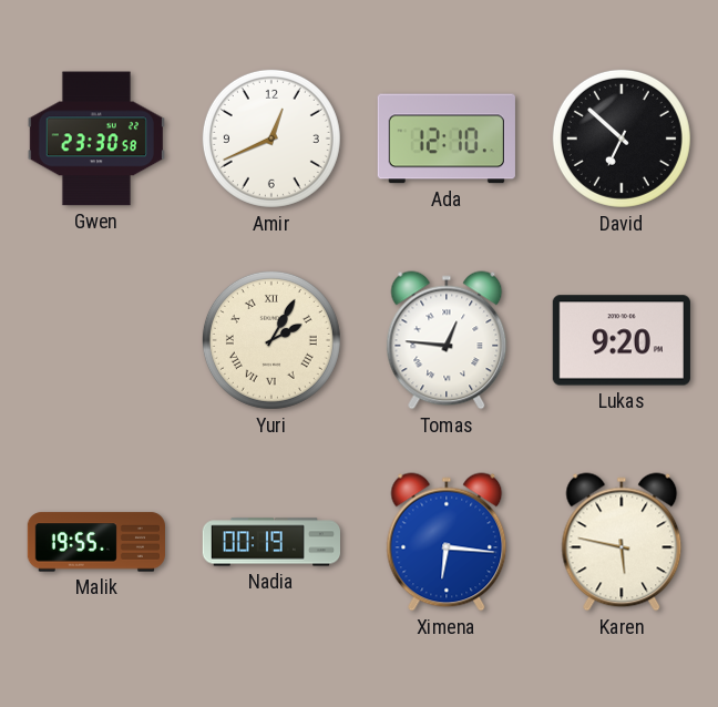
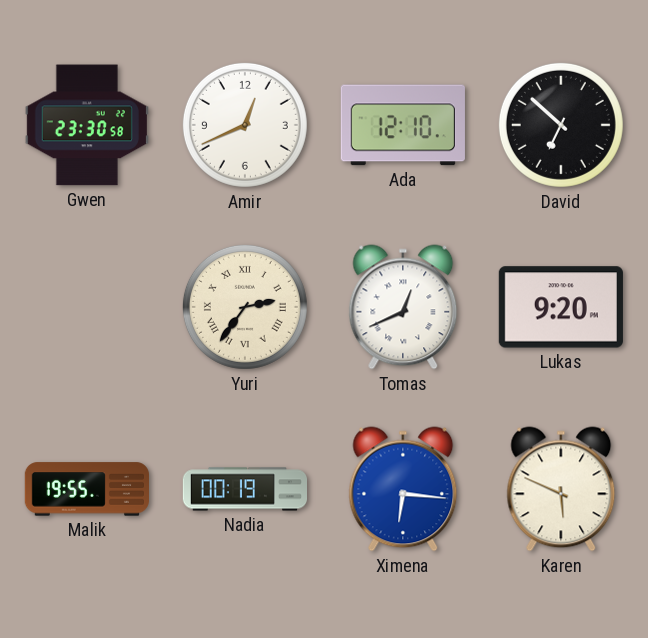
Yuri: 2:05 -> 2:36
Tomas: 12:46 -> 12:41
Karen: 5:47 -> 5:49
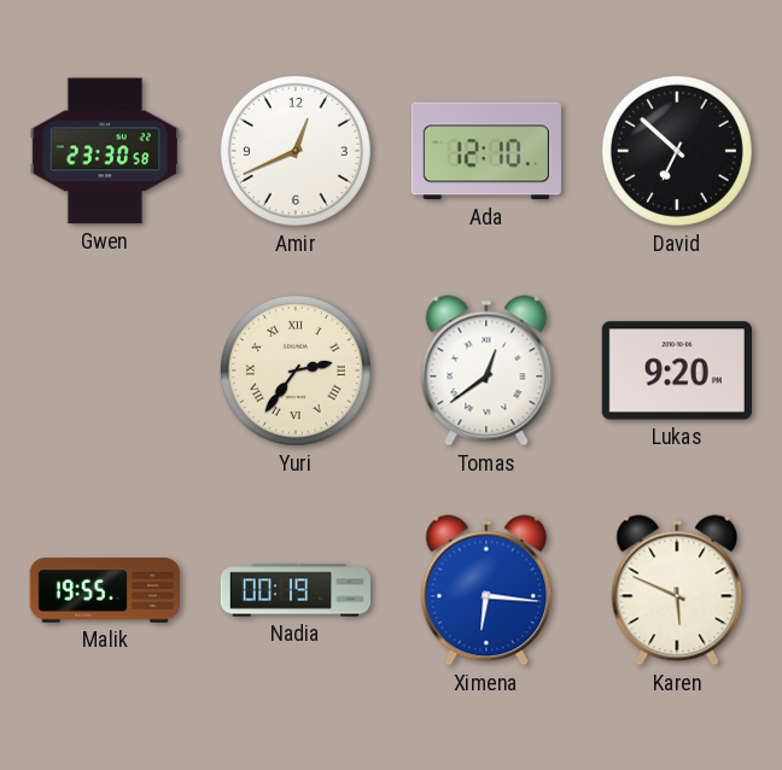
Tomas: 12:41 -> 12:39
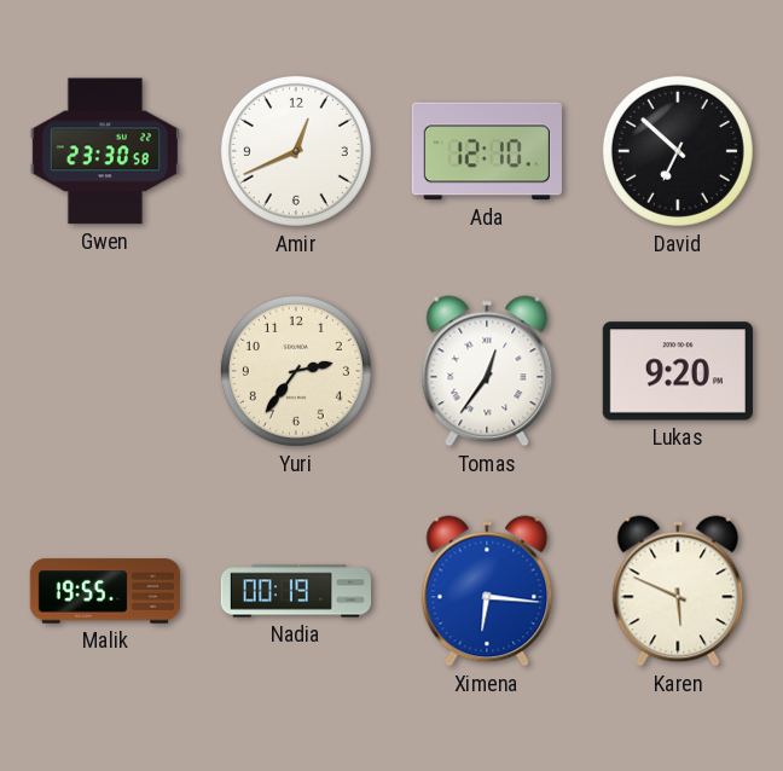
Yuri numerals: Roman -> Arabic
Tomas: 12:39 -> 12:36
